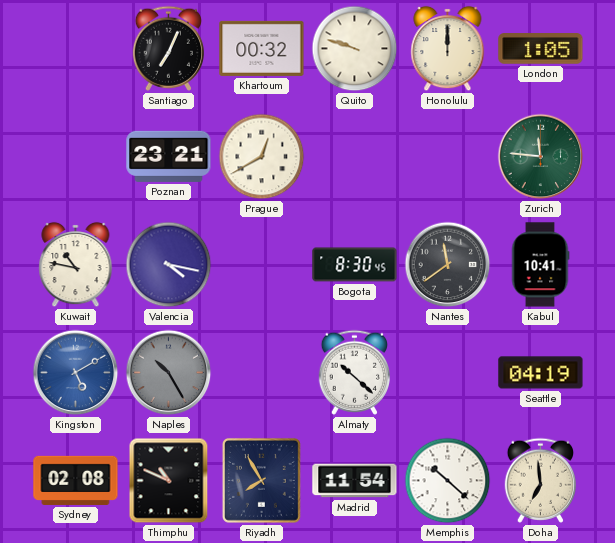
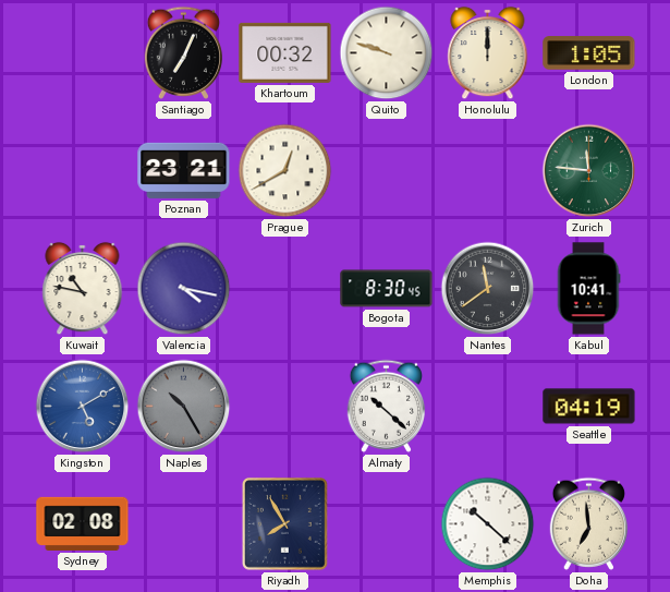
Thimphu: 10:49 -> none
Madrid: 11:54 -> none
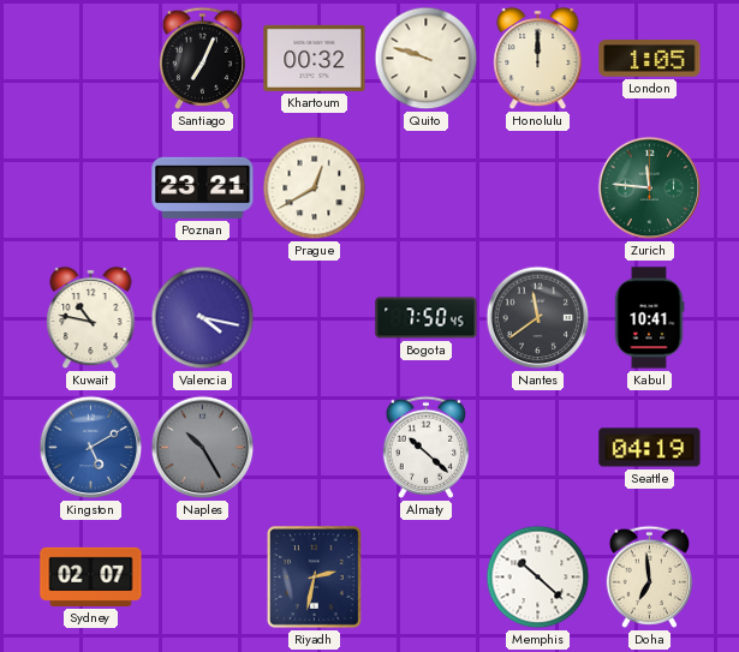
Bogota: 8:30 -> 7:50
Sydney: 02:08 -> 02:07
Riyadh: 7:55 -> 2:32
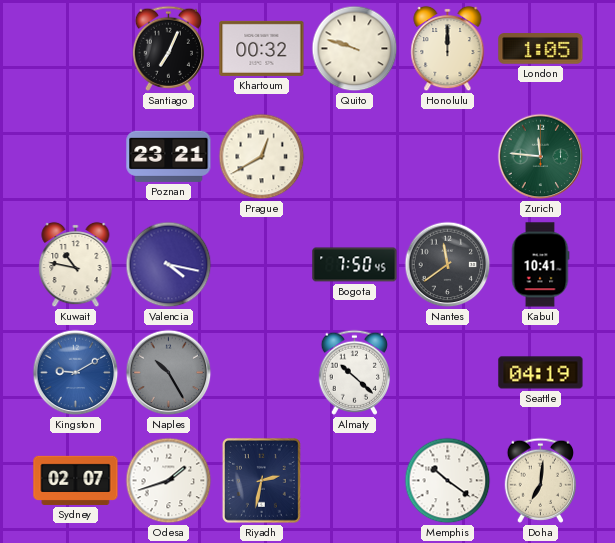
Kingston: 5:10 -> 9:10
Odesa: none -> 1:42
Memphis: 10:22 -> 10:21
Doha: 6:59 -> 7:01
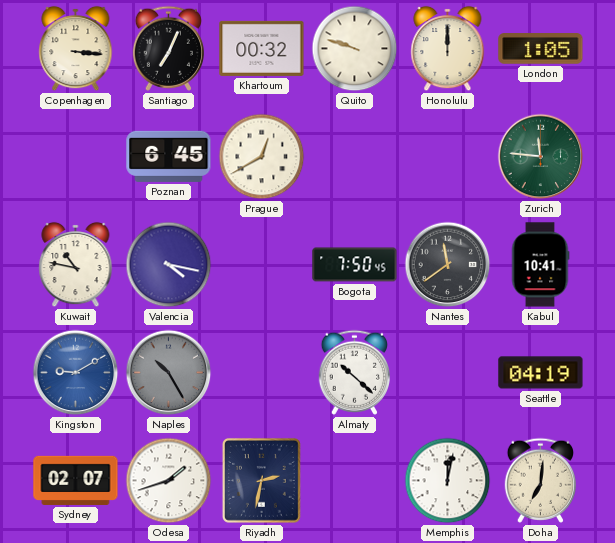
Copenhagen: none -> 3:16
Poznan: 23:21 -> 6:45
Memphis: 10:21 -> 12:02
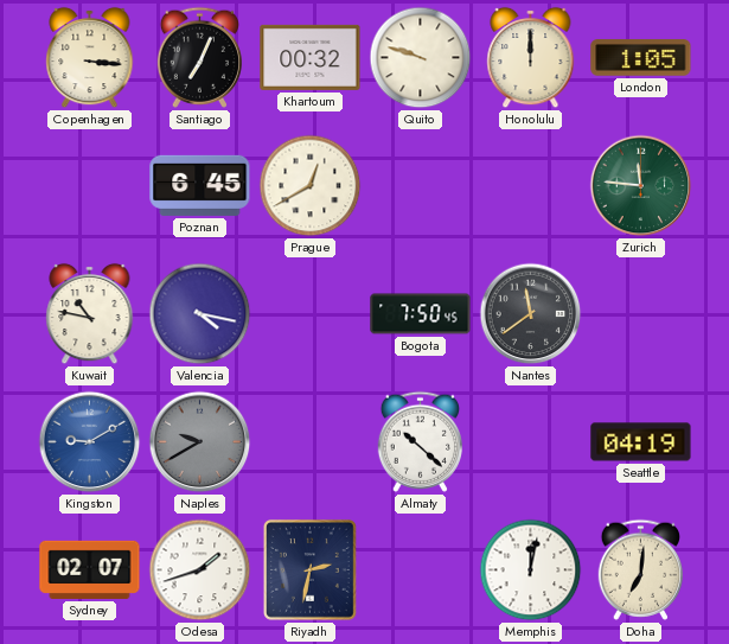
Kabul: 10:41 -> none
Naples: 10:25 -> 9:40
